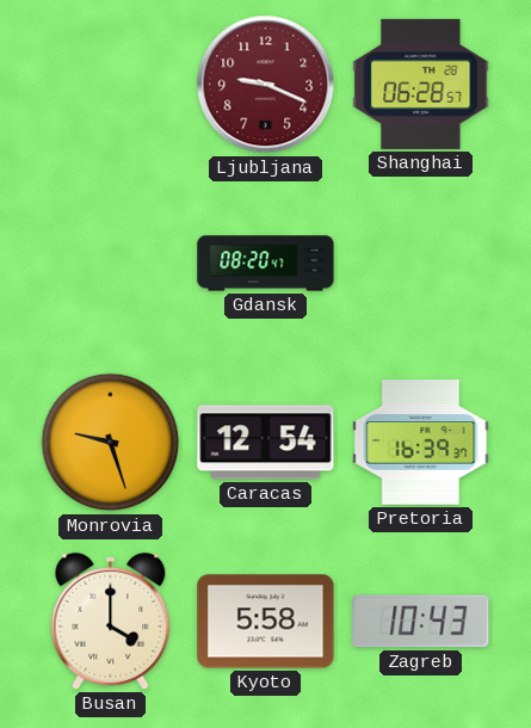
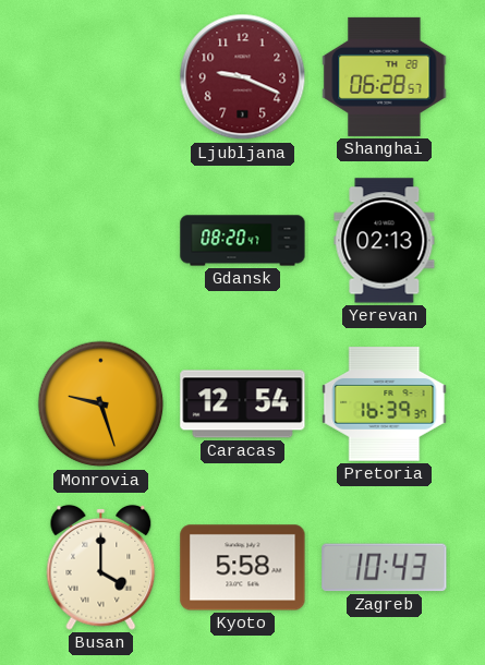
Yerevan: none -> 02:13
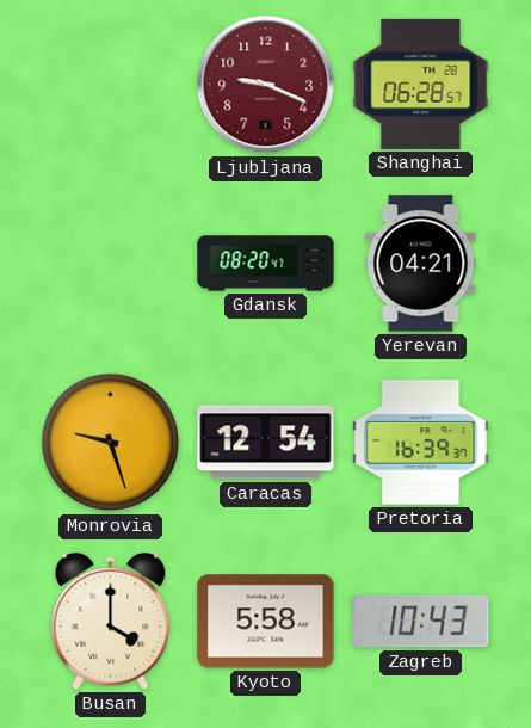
Yerevan: 02:13 -> 04:21
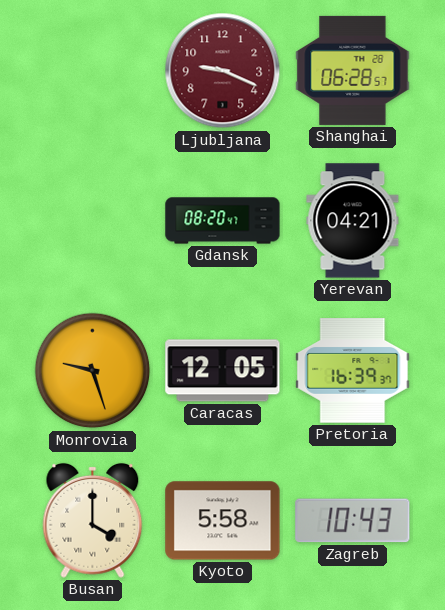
Caracas: 12:54 -> 12:05
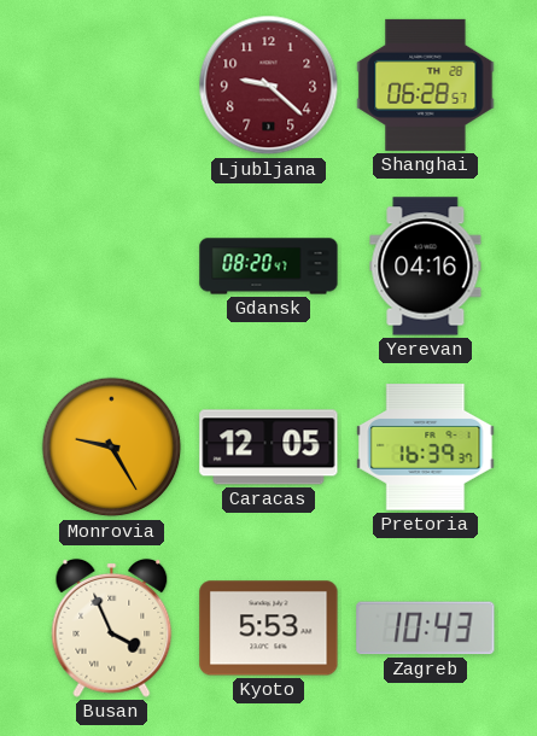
Ljubljana: 9:19 -> 9:22
Yerevan: 04:21 -> 04:16
Monrovia: 9:27 -> 9:25
Busan: 4:00 -> 3:56
Kyoto: 5:58 -> 5:53
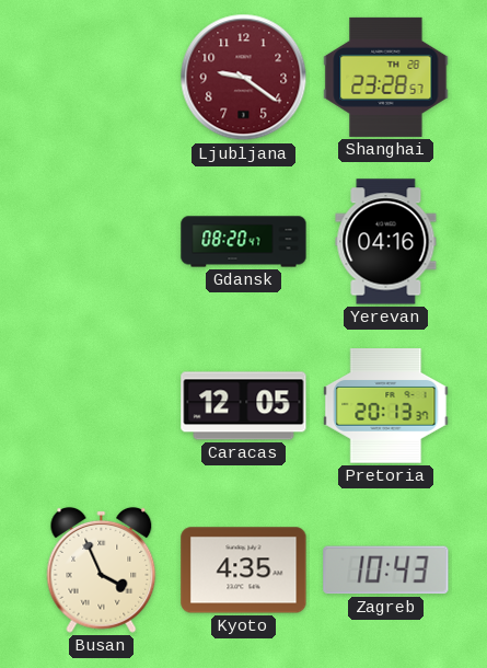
Ljubljana: 9:22 -> 9:21
Shanghai: 06:28 -> 23:28
Monrovia: 9:25 -> none
Pretoria: 16:39 -> 20:13
Kyoto: 5:53 -> 4:35
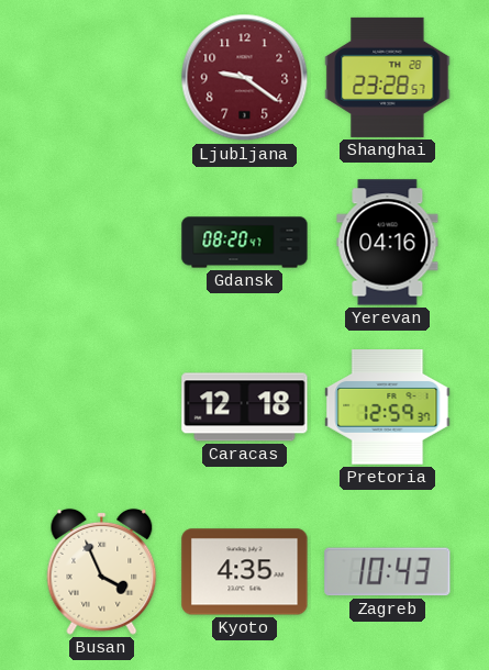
Caracas: 12:05 -> 12:18
Pretoria: 20:13 -> 12:59
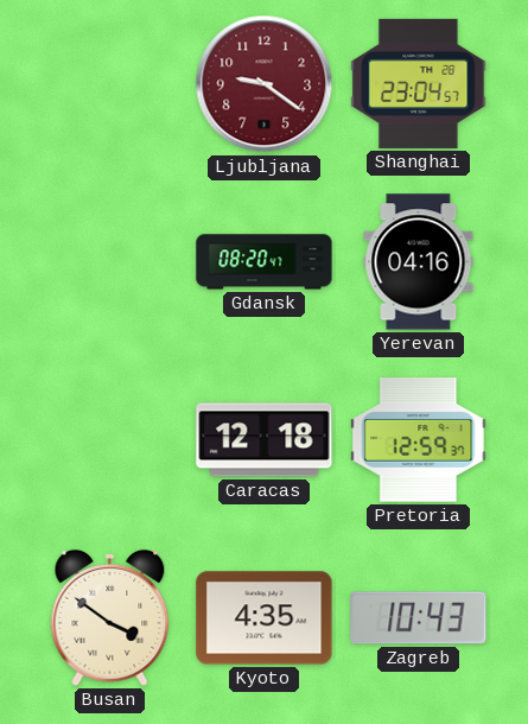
Shanghai: 23:28 -> 23:04
Busan: 3:56 -> 3:51
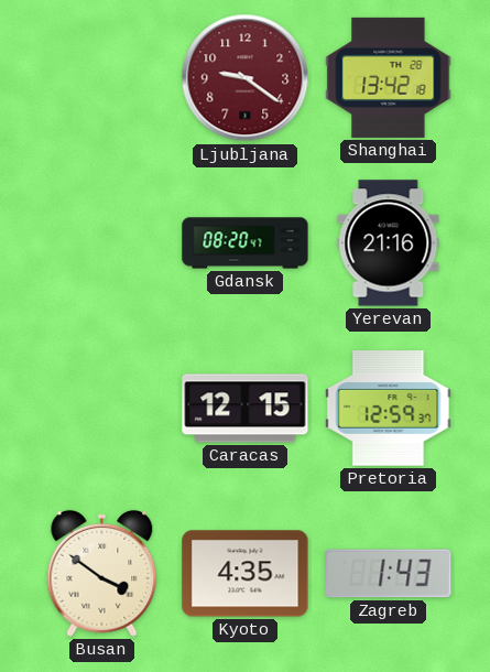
Shanghai: 23:04 -> 13:42
Yerevan: 04:16 -> 21:16
Caracas: 12:18 -> 12:15
Zagreb: 10:43 -> 1:43
